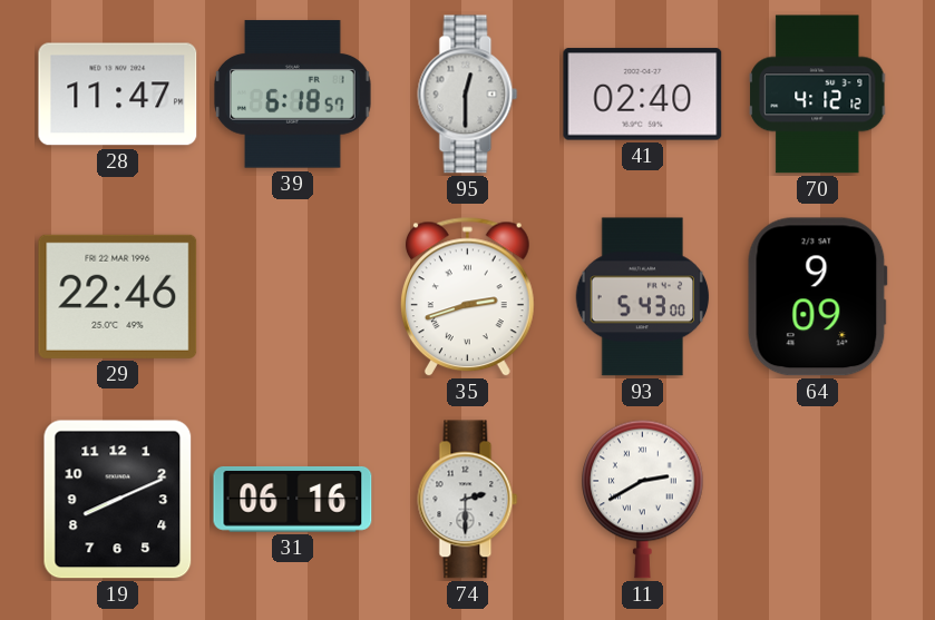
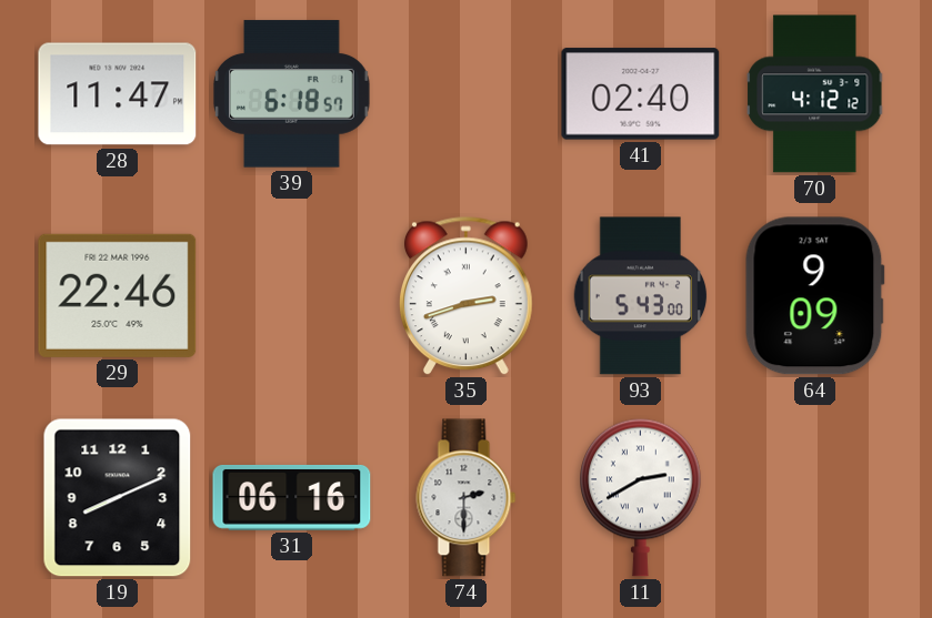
95: 12:30 -> none
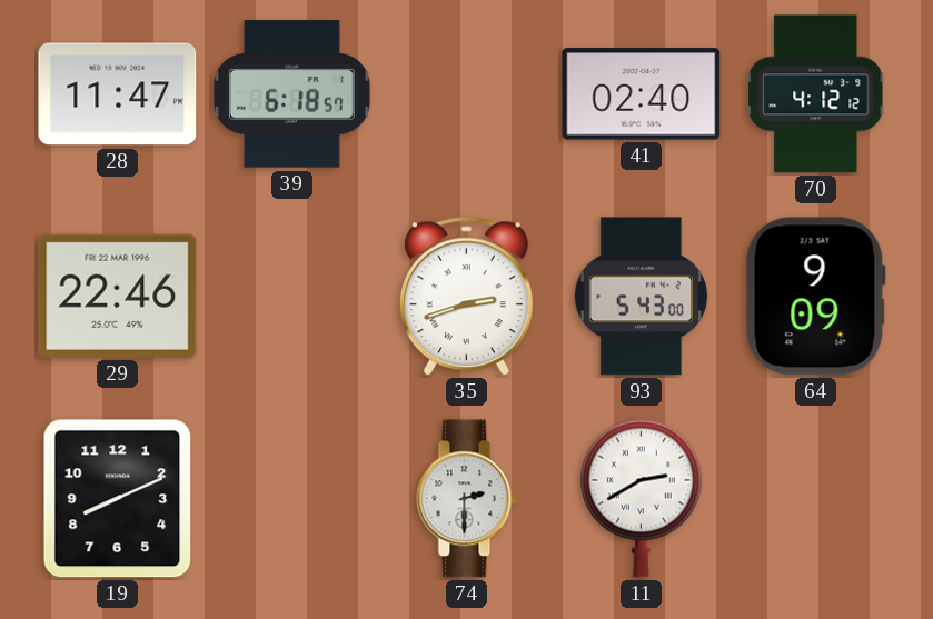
31: 06:16 -> none
